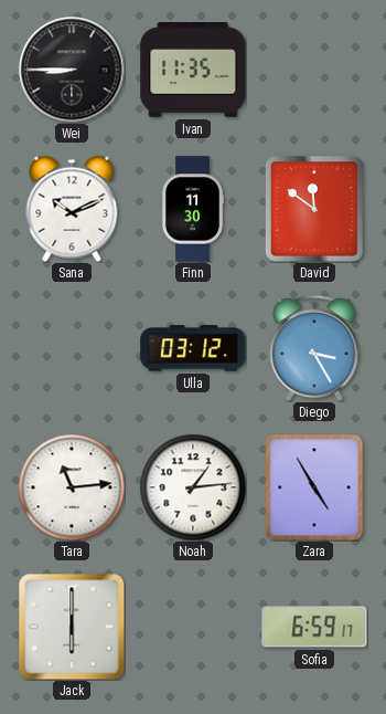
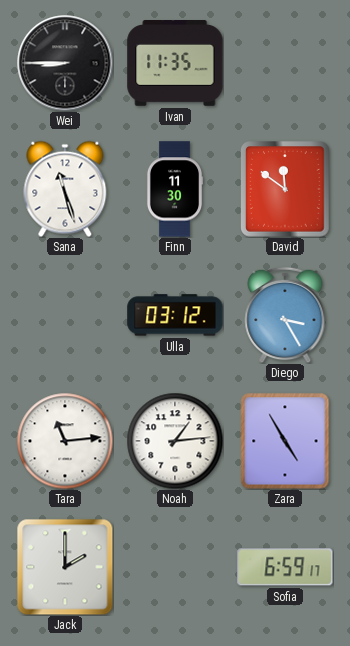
Sana: 10:11 -> 11:27
Jack: 6:00 -> 2:00
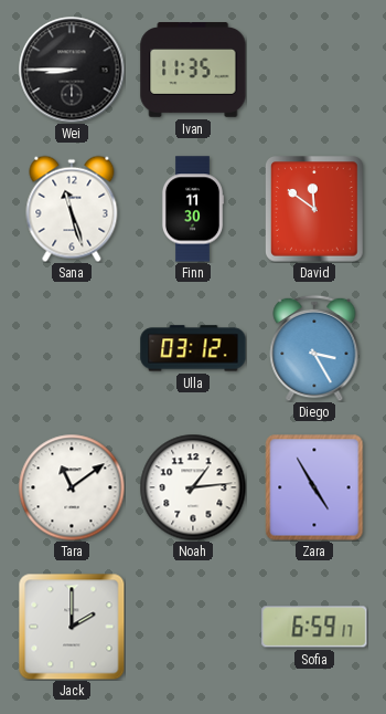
Tara: 11:14 -> 11:09
